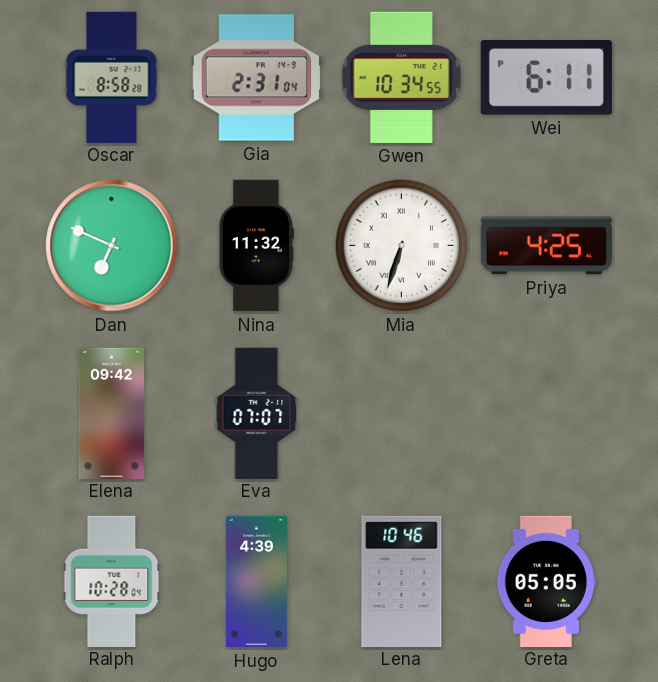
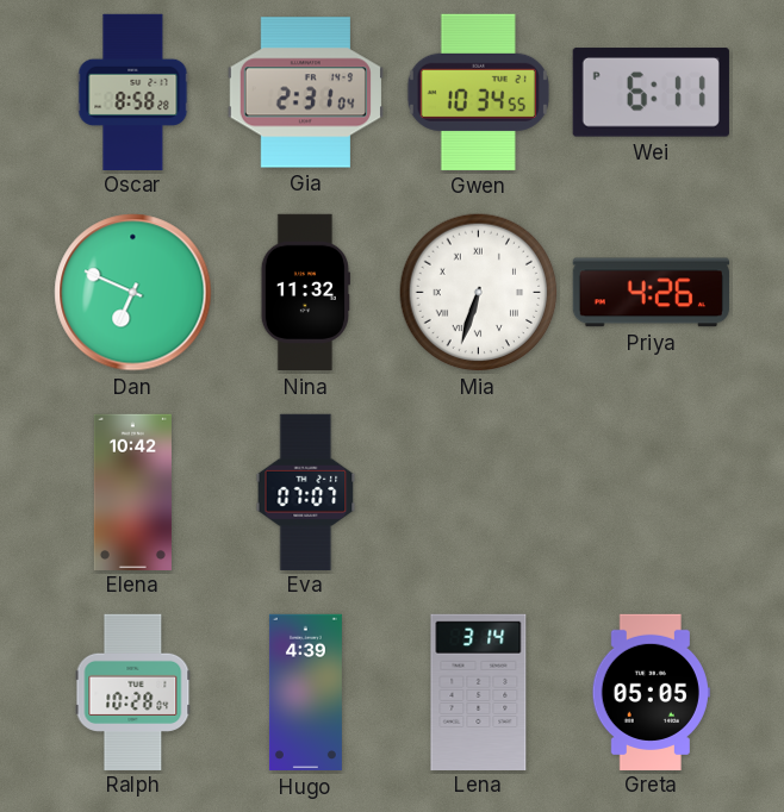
Priya: 4:25 -> 4:26
Elena: 09:42 -> 10:42
Lena: 10:46 -> 3:14
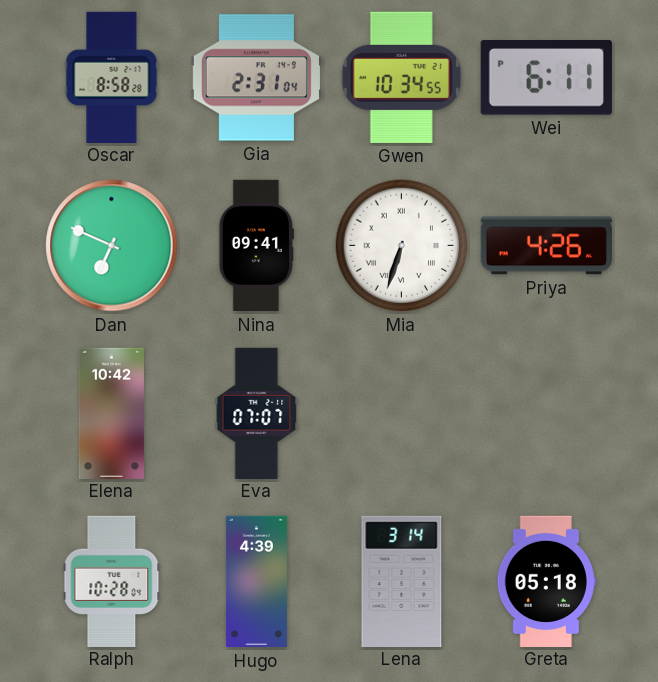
Nina: 11:32 -> 09:41
Greta: 05:05 -> 05:18
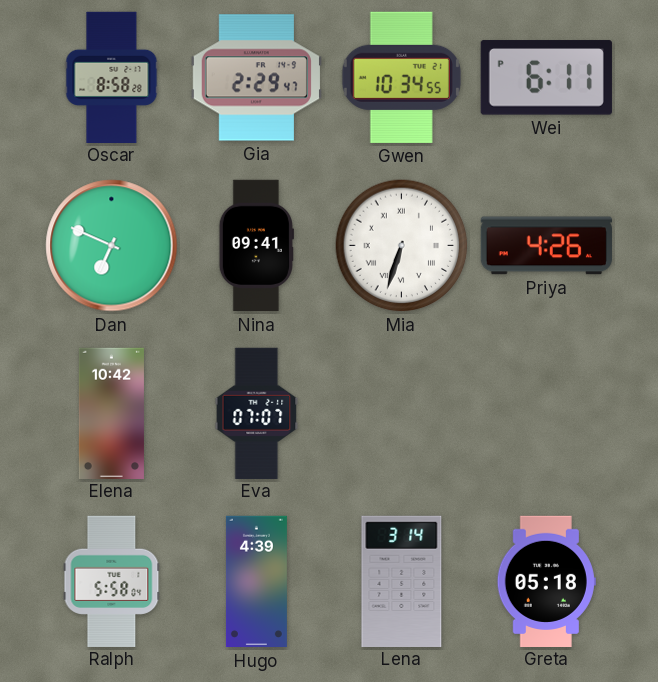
Gia: 2:31 -> 2:29
Ralph: 10:28 -> 5:58
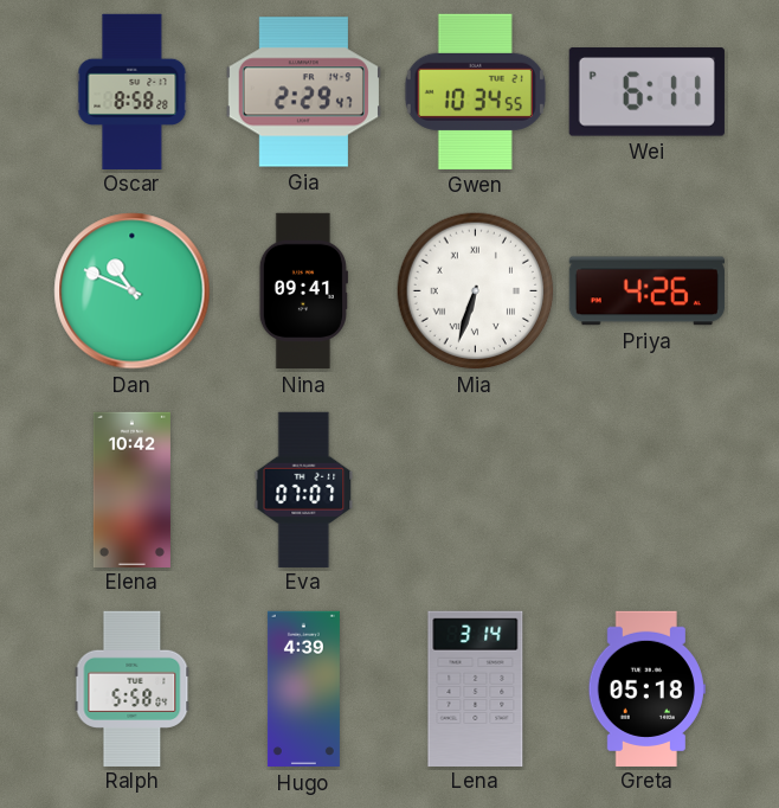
Dan: 6:49 -> 10:49
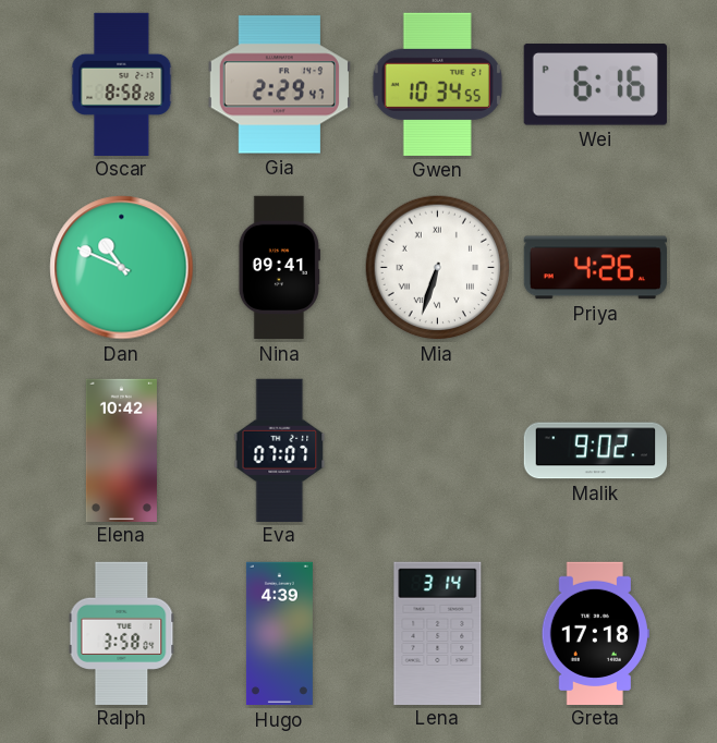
Wei: 6:11 -> 6:16
Malik: none -> 9:02
Ralph: 5:58 -> 3:58
Greta: 05:18 -> 17:18
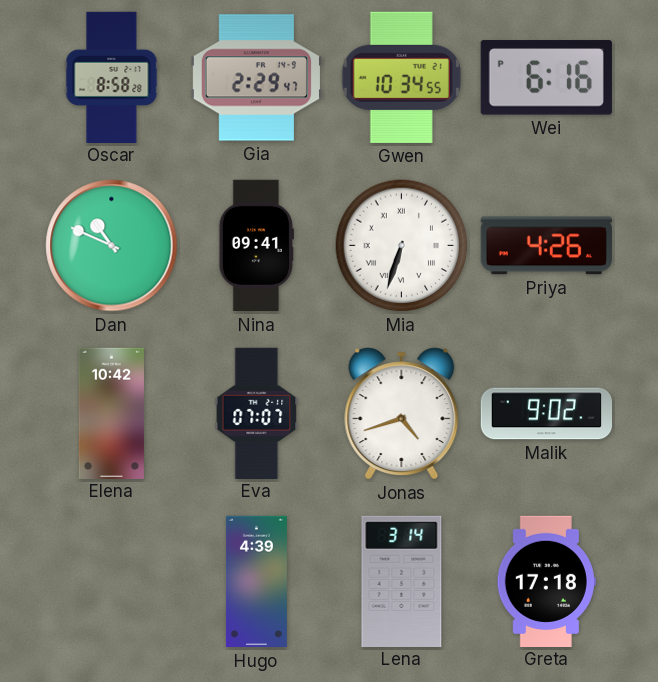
Jonas: none -> 4:42
Ralph: 3:58 -> none
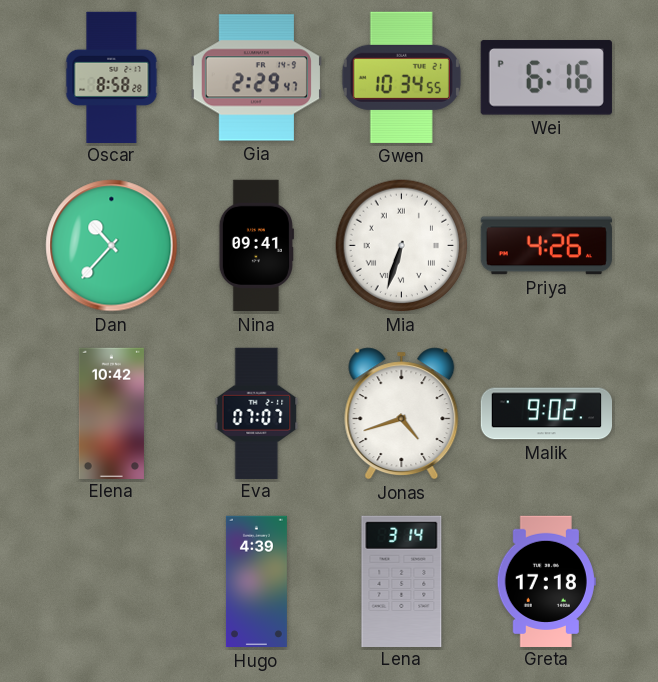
Dan: 10:49 -> 10:37
